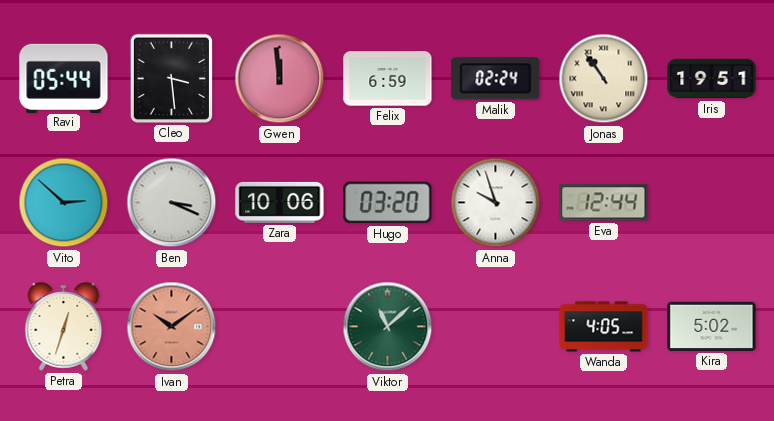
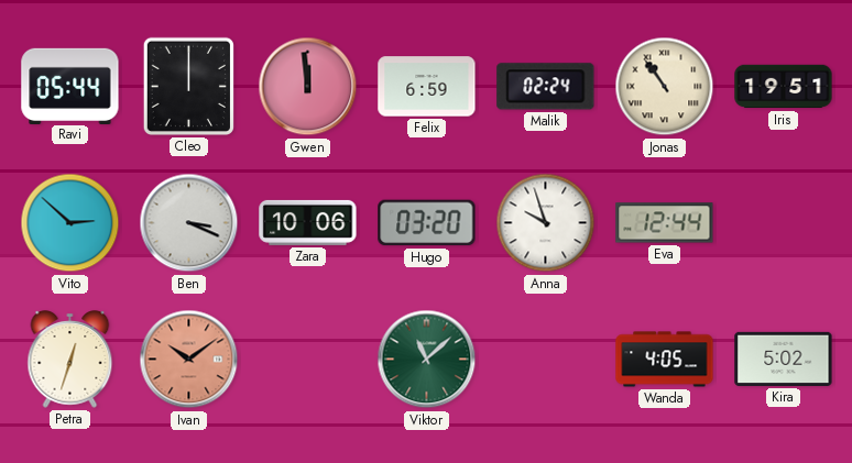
Cleo: 3:29 -> 12:00
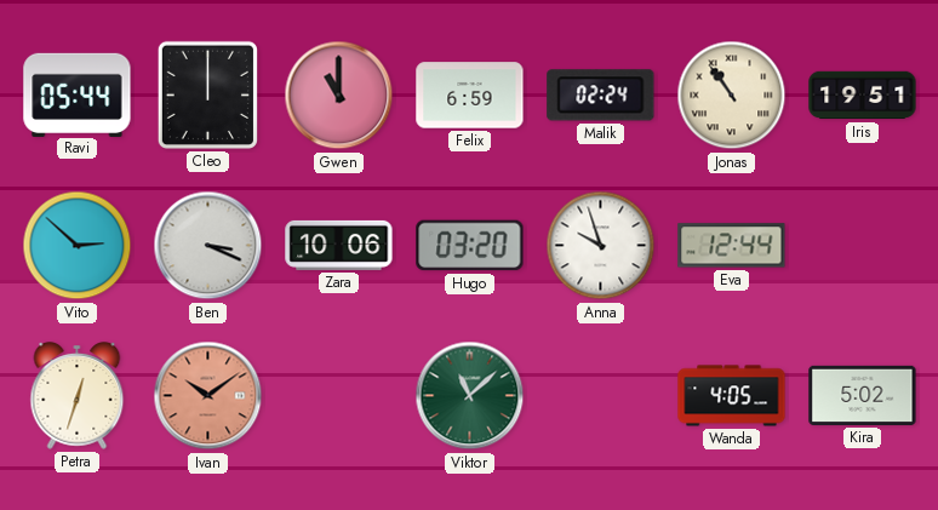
Gwen: 11:59 -> 11:00
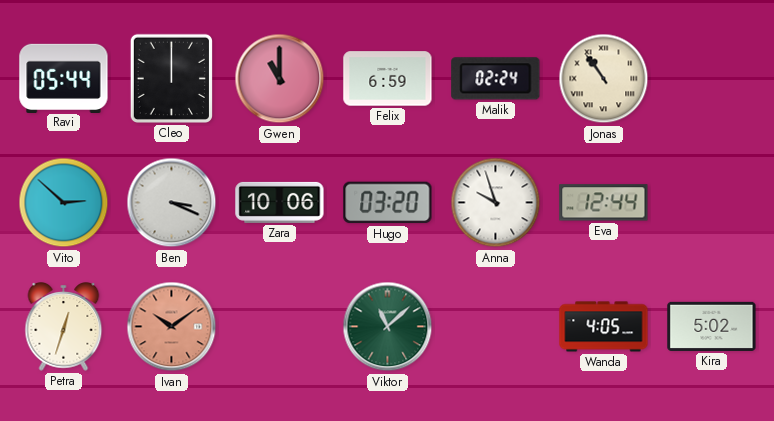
Iris: 19:51 -> none
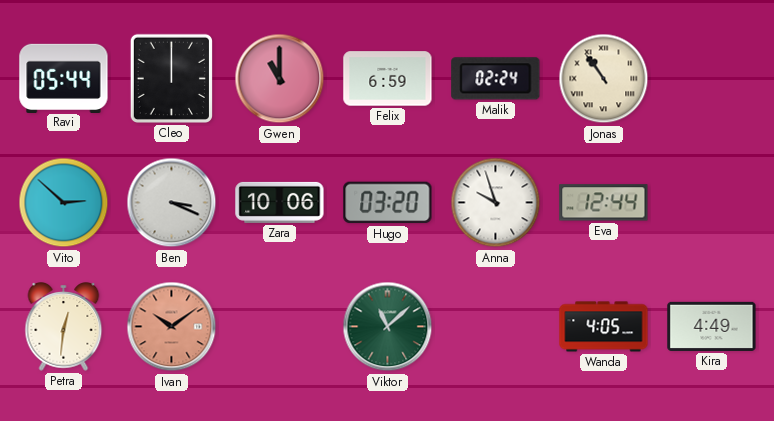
Petra: 12:33 -> 12:31
Kira: 5:02 -> 4:49
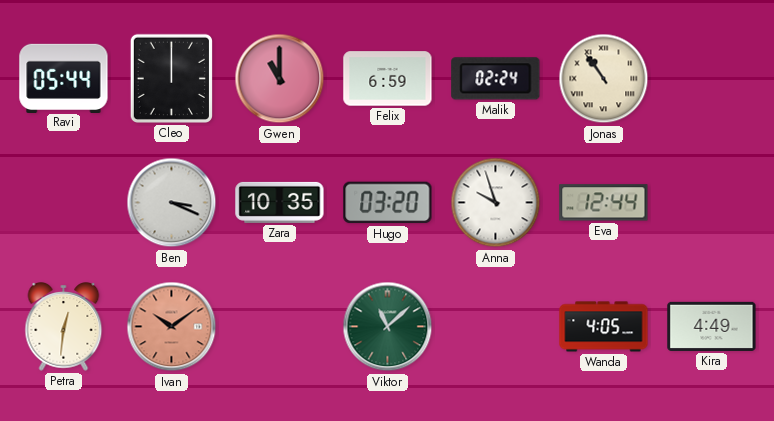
Vito: 2:52 -> none
Zara: 10:06 -> 10:35
